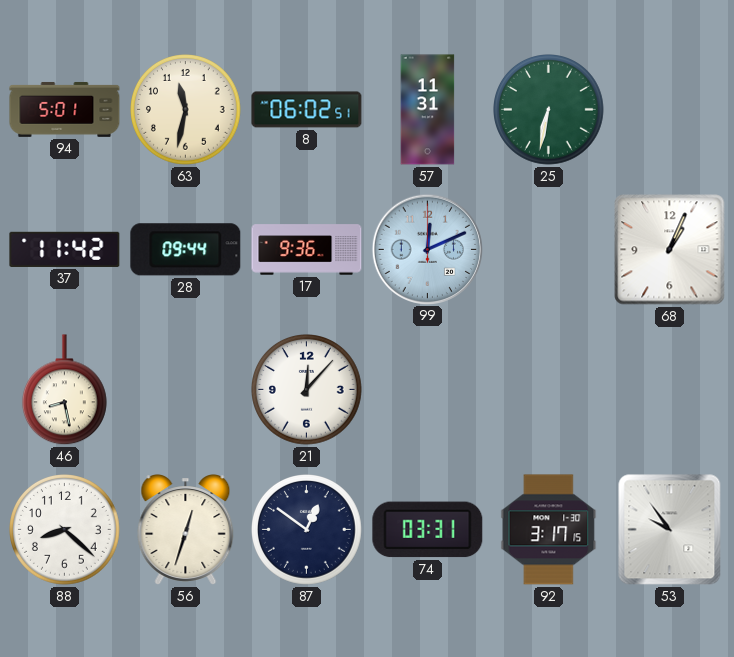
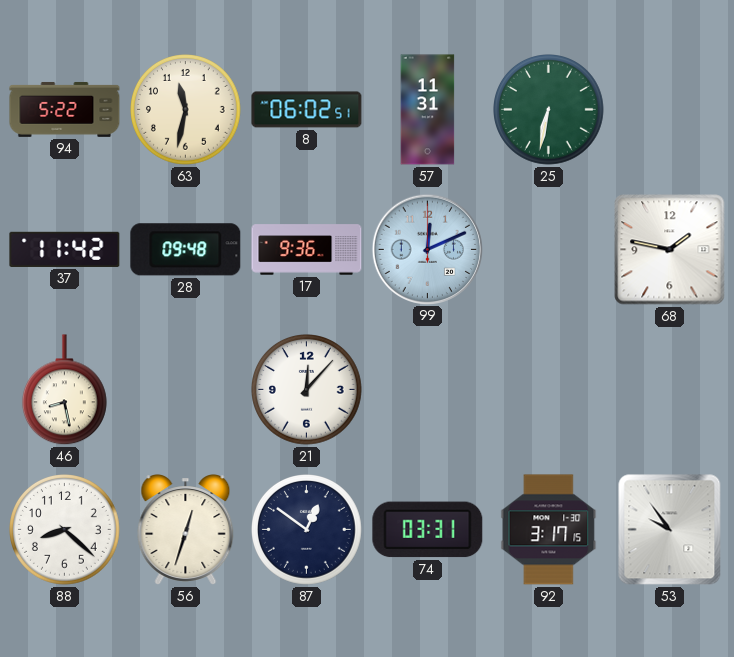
94: 5:01 -> 5:22
28: 09:44 -> 09:48
68: 1:04 -> 1:47
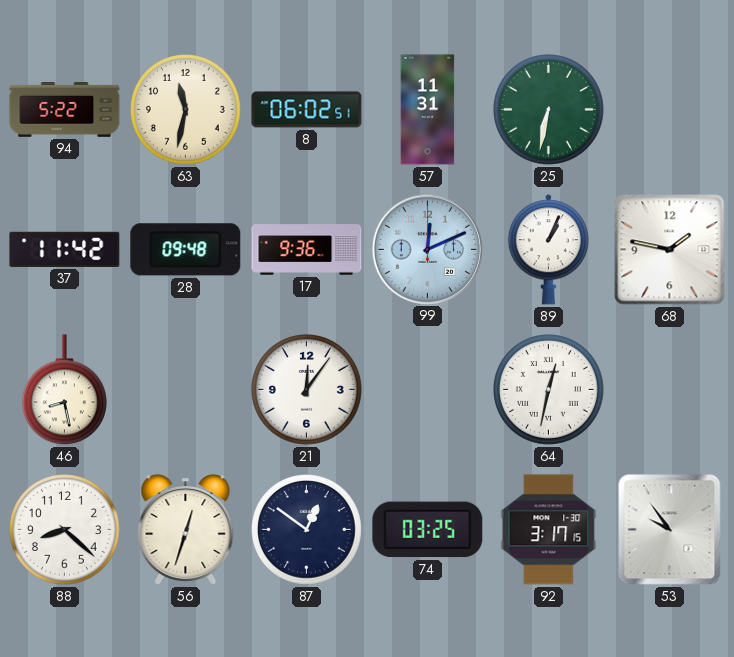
89: none -> 1:04
21: 12:07 -> 12:06
64: none -> 12:32
74: 03:31 -> 03:25
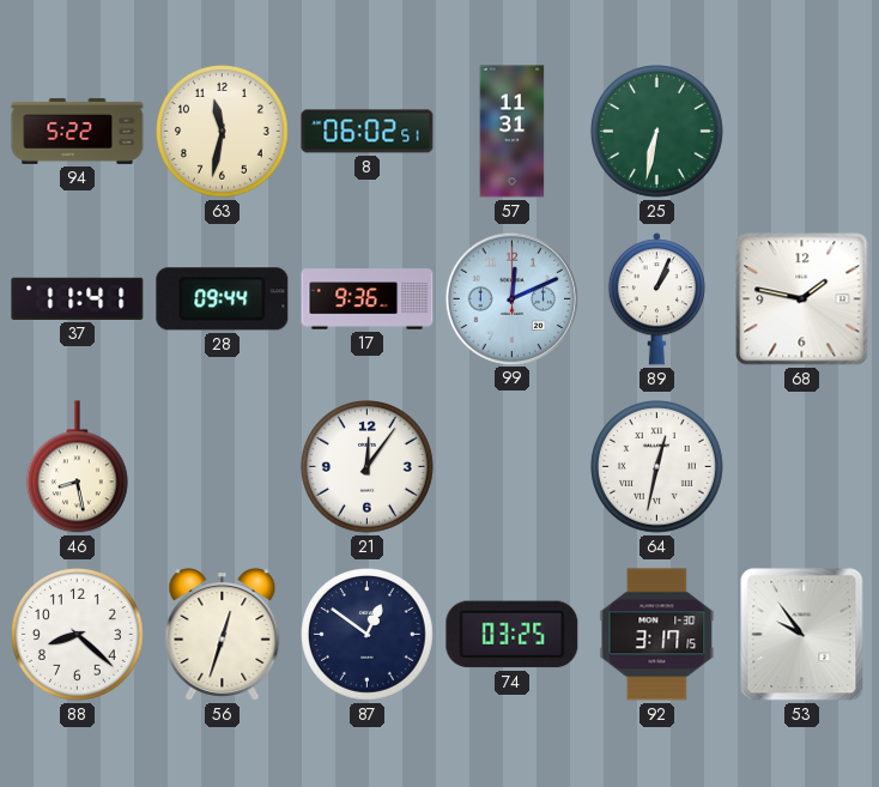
37: 11:42 -> 11:41
28: 09:48 -> 09:44
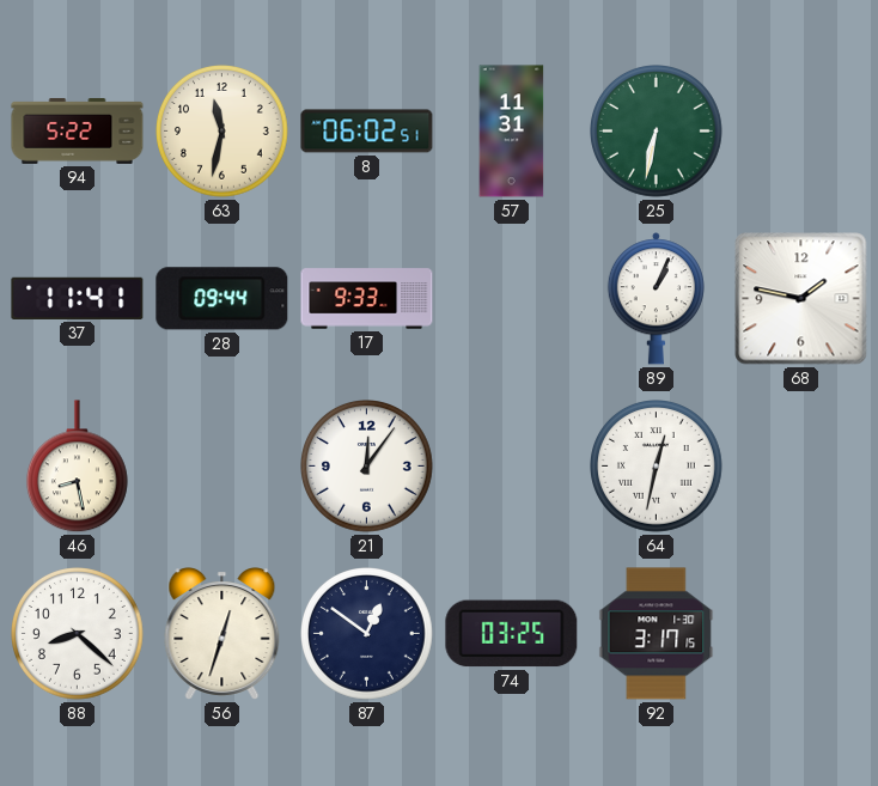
17: 9:36 -> 9:33
99: 12:11 -> none
53: 9:54 -> none
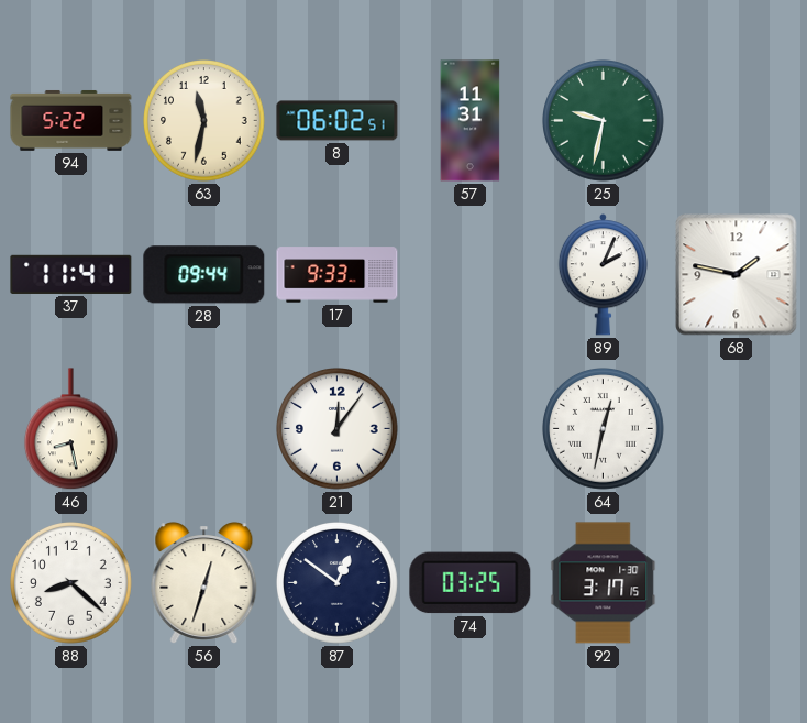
25: 6:32 -> 9:32
89: 1:04 -> 2:04
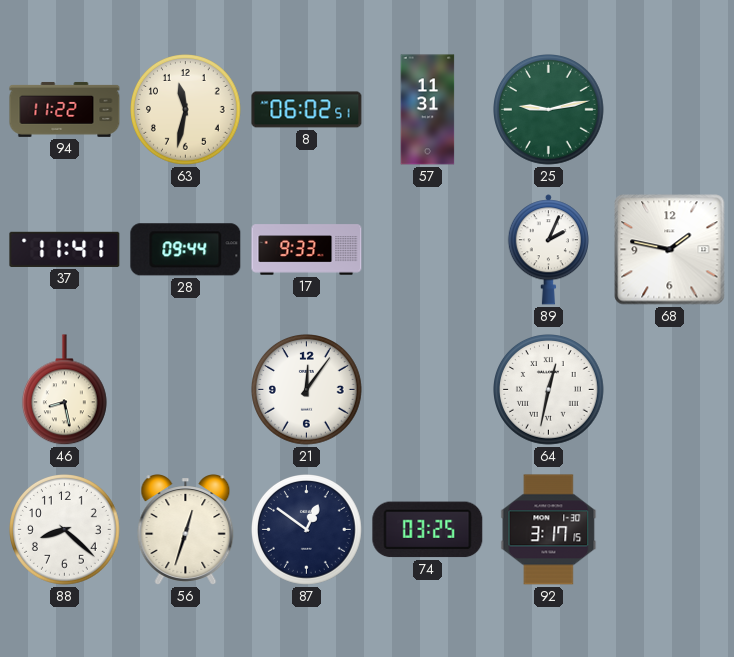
94: 5:22 -> 11:22
25: 9:32 -> 9:13
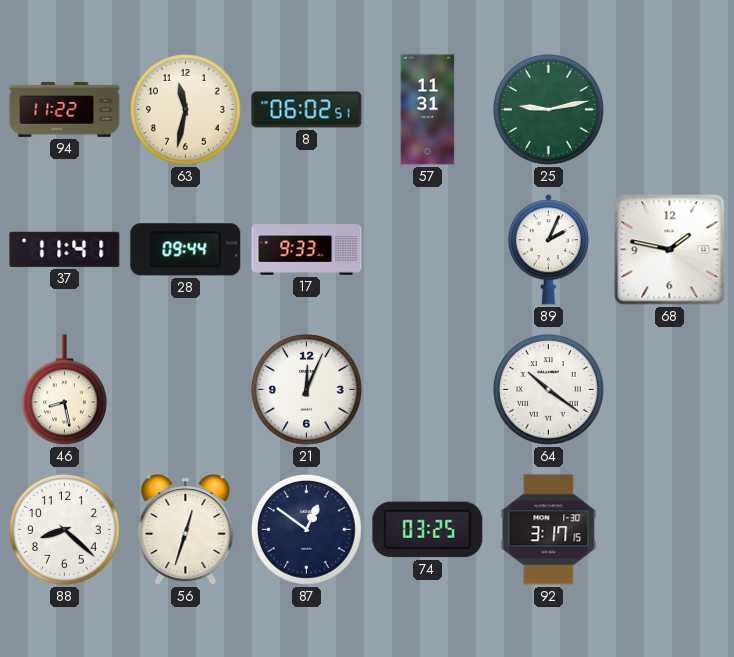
21: 12:06 -> 12:04
64: 12:32 -> 10:21
